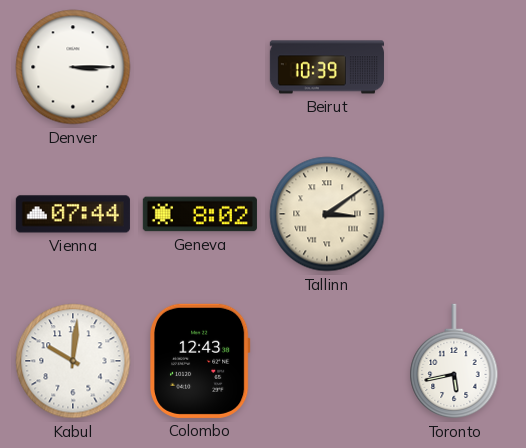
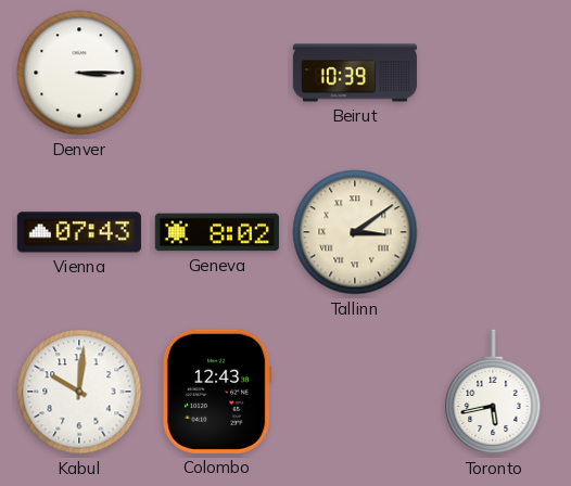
Vienna: 07:44 -> 07:43
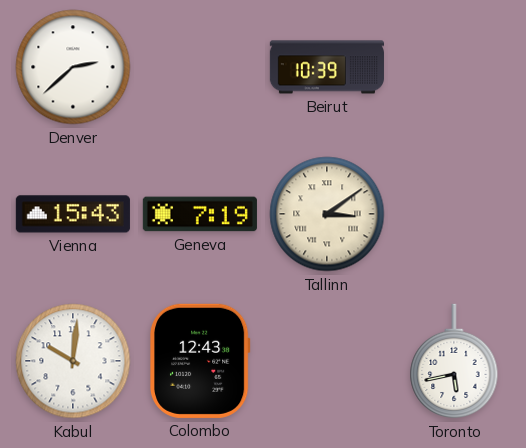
Denver: 3:15 -> 2:38
Vienna: 07:43 -> 15:43
Geneva: 8:02 -> 7:19
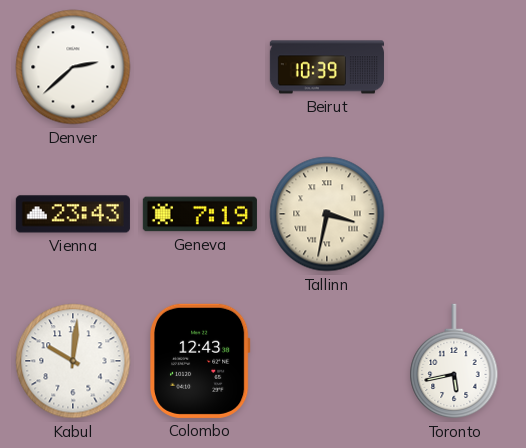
Vienna: 15:43 -> 23:43
Tallinn: 3:09 -> 3:32
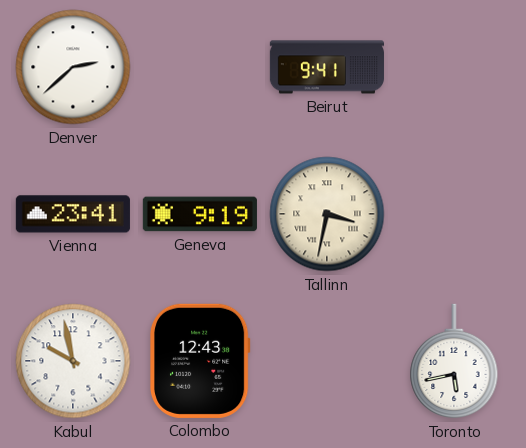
Beirut: 10:39 -> 9:41
Vienna: 23:43 -> 23:41
Geneva: 7:19 -> 9:19
Kabul: 10:01 -> 9:58
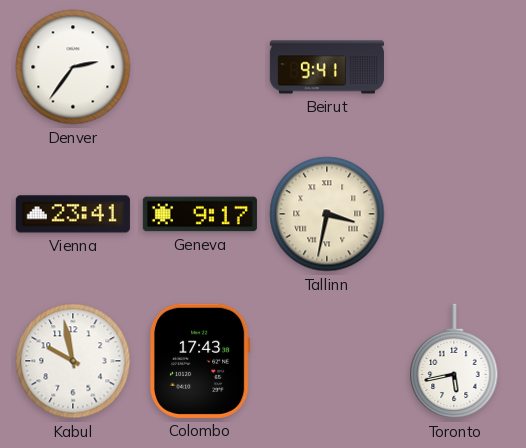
Denver: 2:38 -> 2:36
Geneva: 9:19 -> 9:17
Colombo: 12:43 -> 17:43
